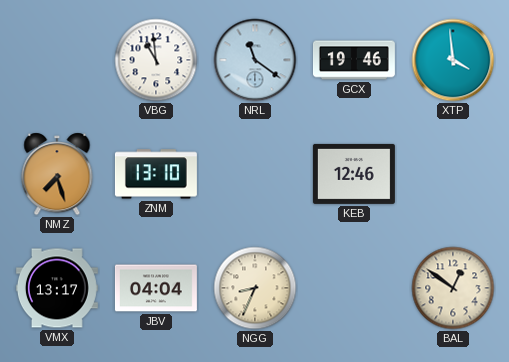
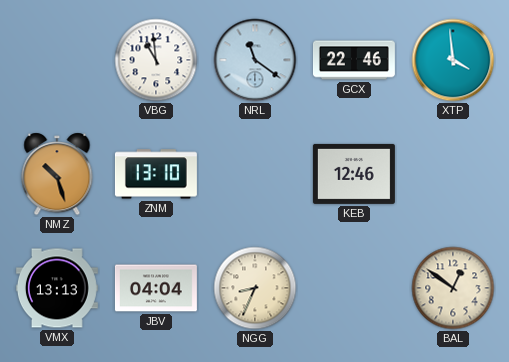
GCX: 19:46 -> 22:46
NMZ: 7:27 -> 10:27
VMX: 13:17 -> 13:13
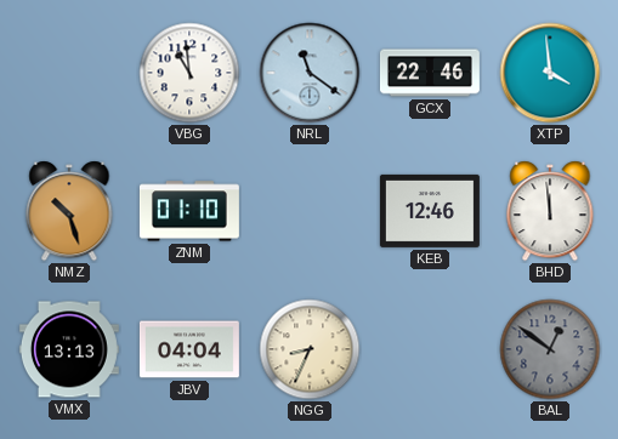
ZNM: 13:10 -> 01:10
BHD: none -> 11:59
BAL dial: cream -> grey
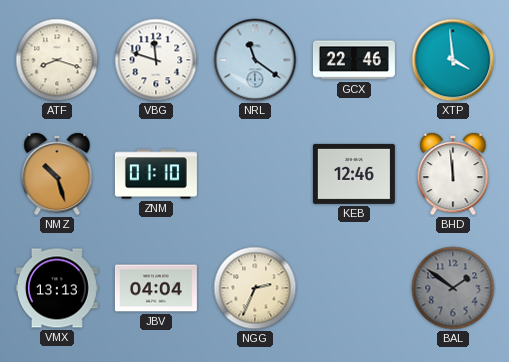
ATF: none -> 8:18
VBG: 10:59 -> 11:48
NGG: 8:34 -> 2:34
BAL: 12:51 -> 1:51
